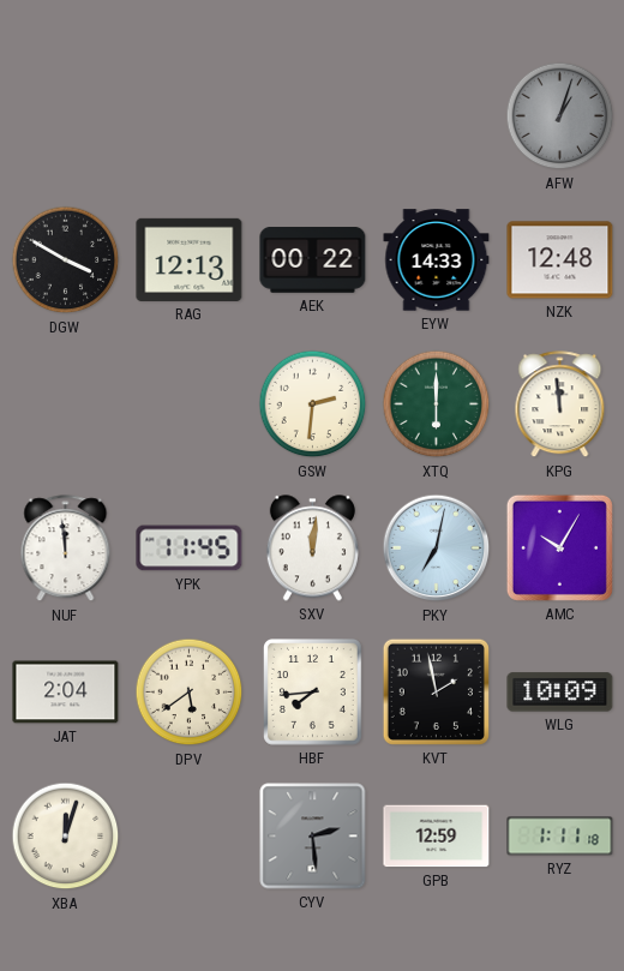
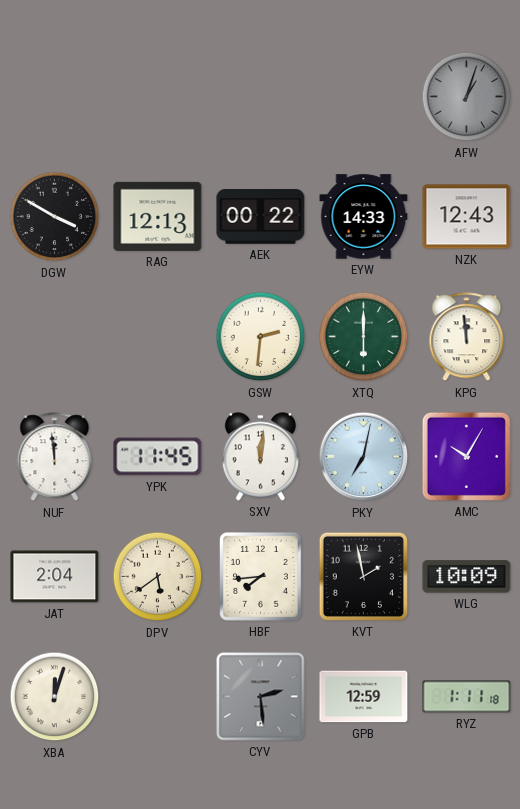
NZK: 12:48 -> 12:43
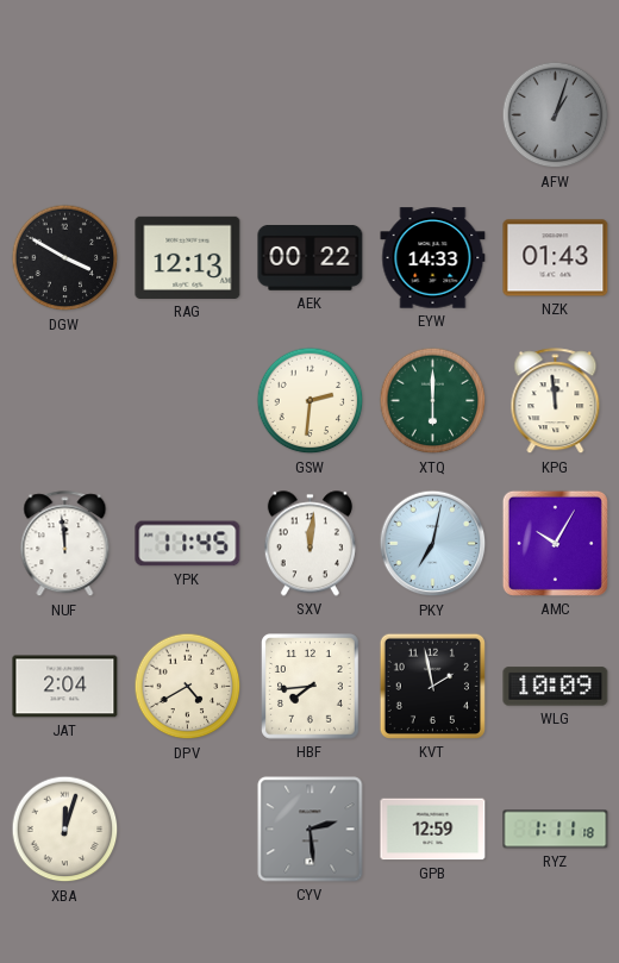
NZK: 12:43 -> 01:43
DPV: 5:39 -> 4:40
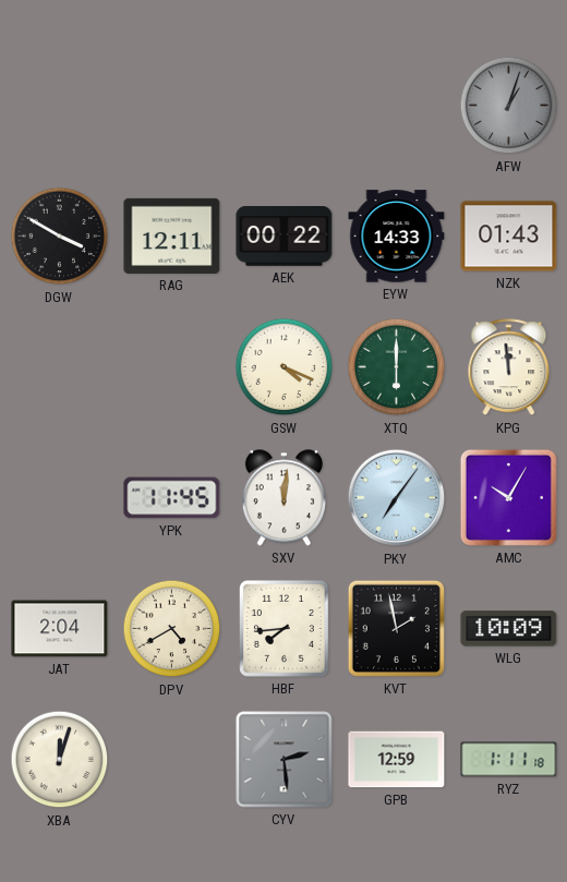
RAG: 12:13 -> 12:11
GSW: 2:31 -> 4:19
NUF: 11:59 -> none
PKY: 7:02 -> 7:06
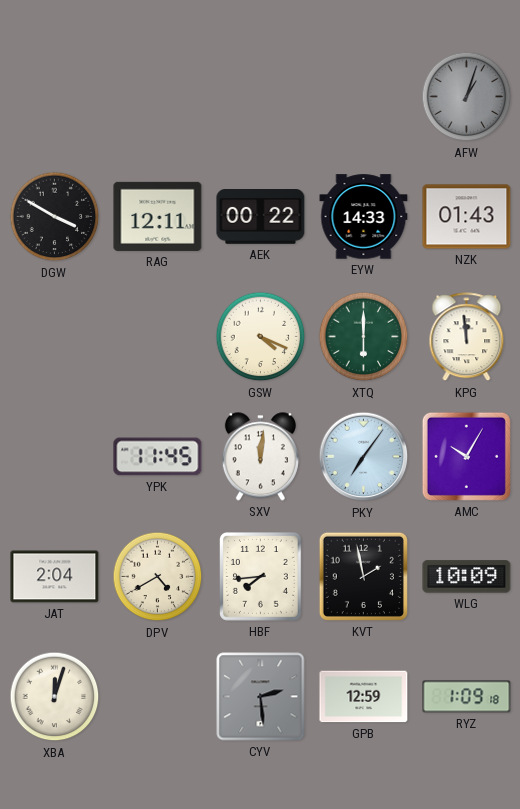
RYZ: 1:11 -> 1:09
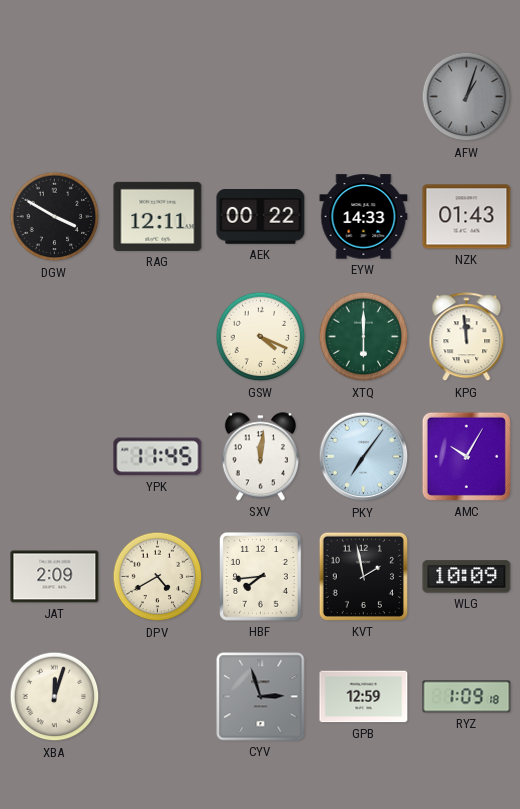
JAT: 2:04 -> 2:09
CYV: 2:29 -> 2:57
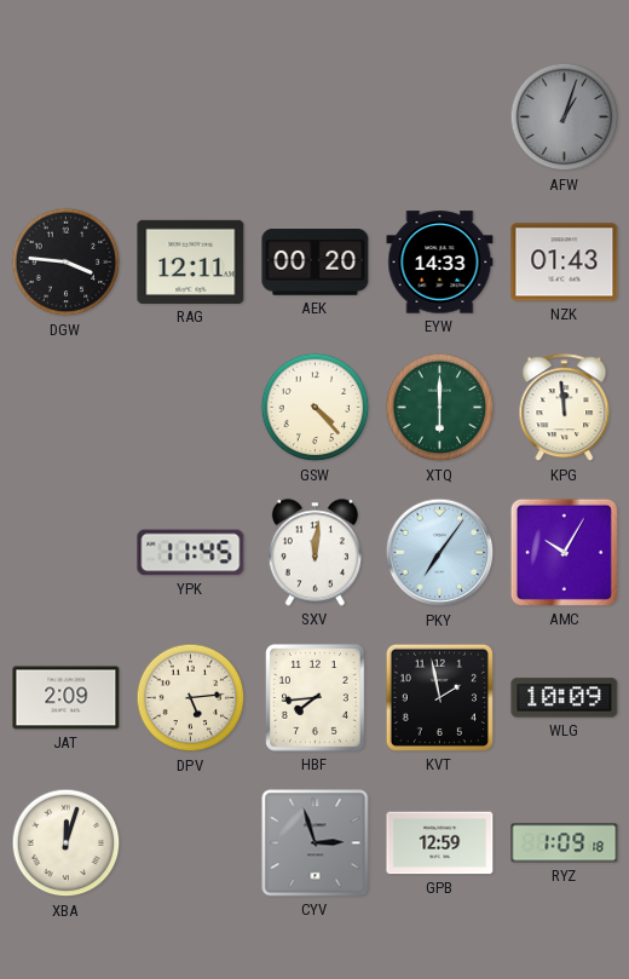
DGW: 3:50 -> 3:46
AEK: 00:22 -> 00:20
GSW: 4:19 -> 4:23
DPV: 4:40 -> 5:14
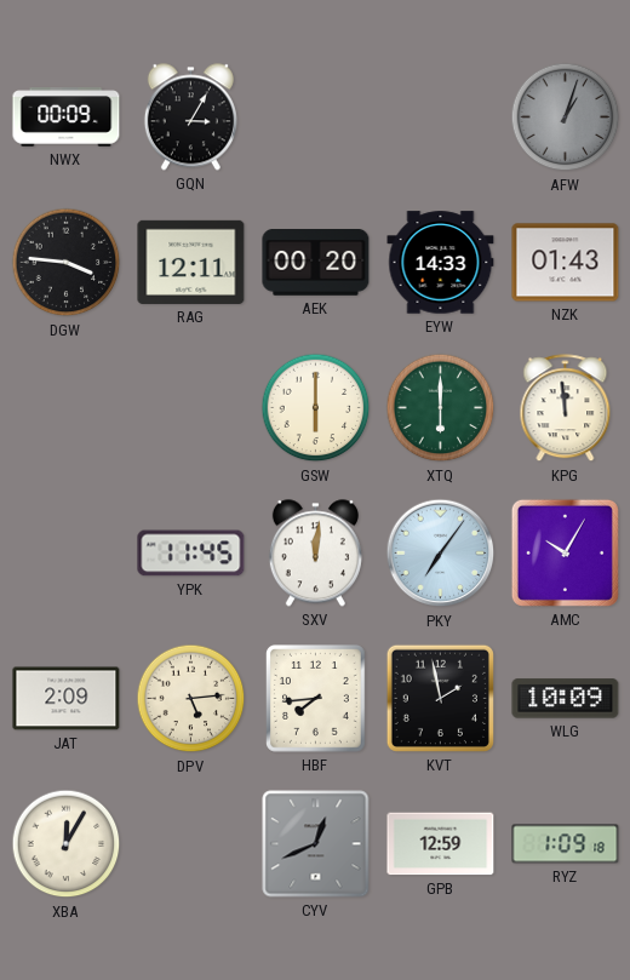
NWX: none -> 00:09
GQN: none -> 3:05
GSW: 4:23 -> 6:00
XBA: 12:03 -> 12:05
CYV: 2:57 -> 12:41
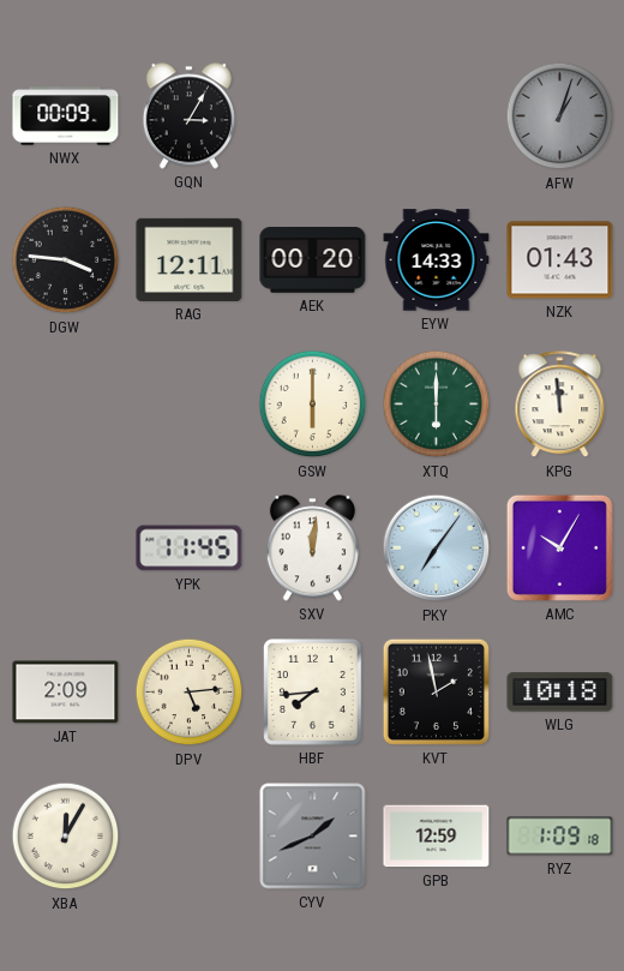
WLG: 10:09 -> 10:18
CYV: 12:41 -> 1:41
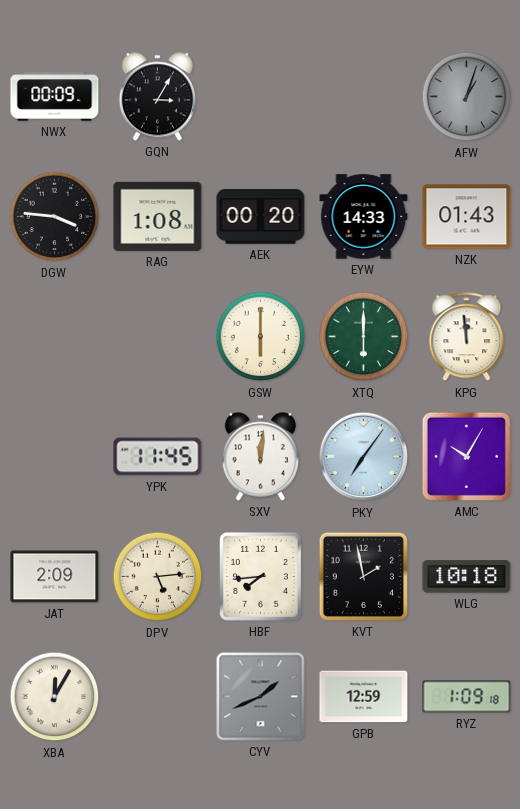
RAG: 12:11 -> 1:08
